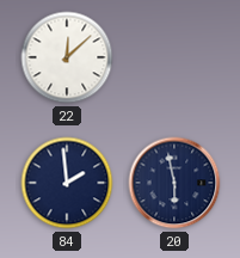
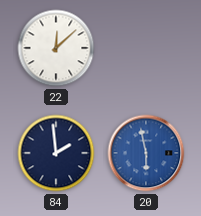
20 dial: navy -> blue
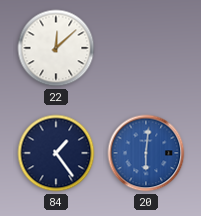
84: 1:59 -> 1:24
20: 5:58 -> 6:01
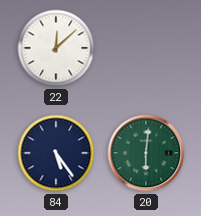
84: 1:24 -> 5:24
20 dial: blue -> green
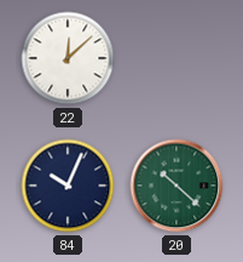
84: 5:24 -> 10:04
20: 6:01 -> 10:22
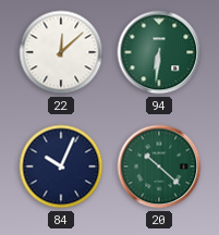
94: none -> 6:31
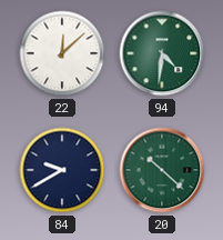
94: 6:31 -> 4:31
84: 10:04 -> 9:40
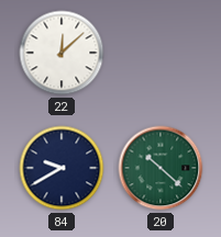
94: 4:31 -> none
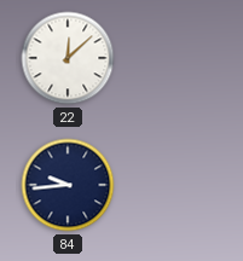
84: 9:40 -> 9:44
20: 10:22 -> none
